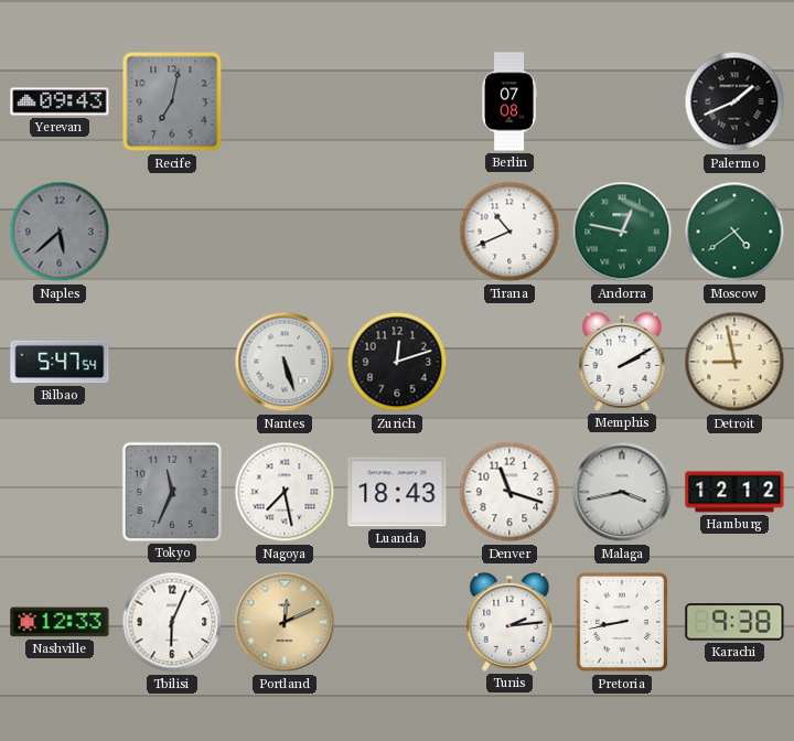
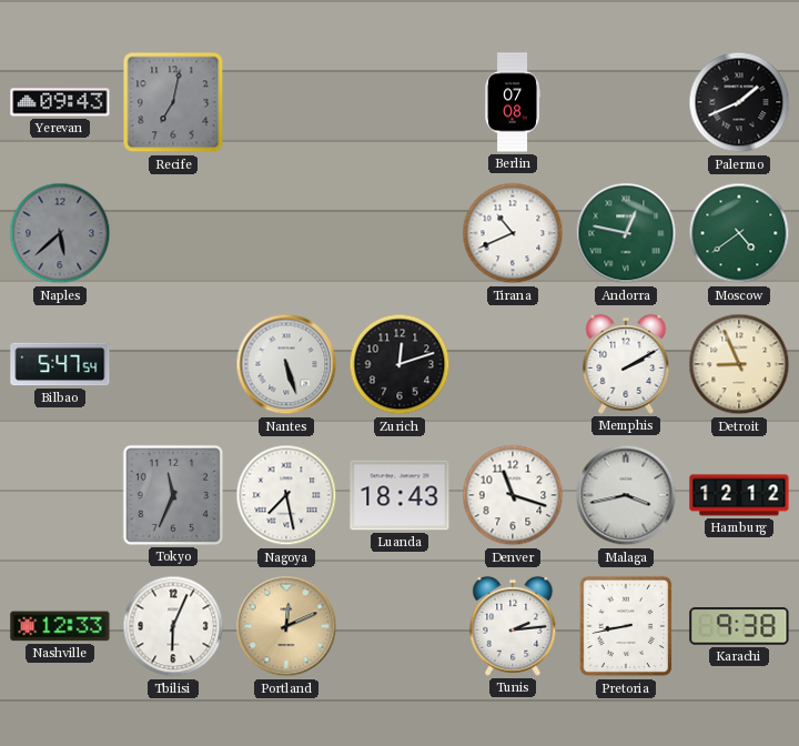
Detroit: 8:58 -> 8:56
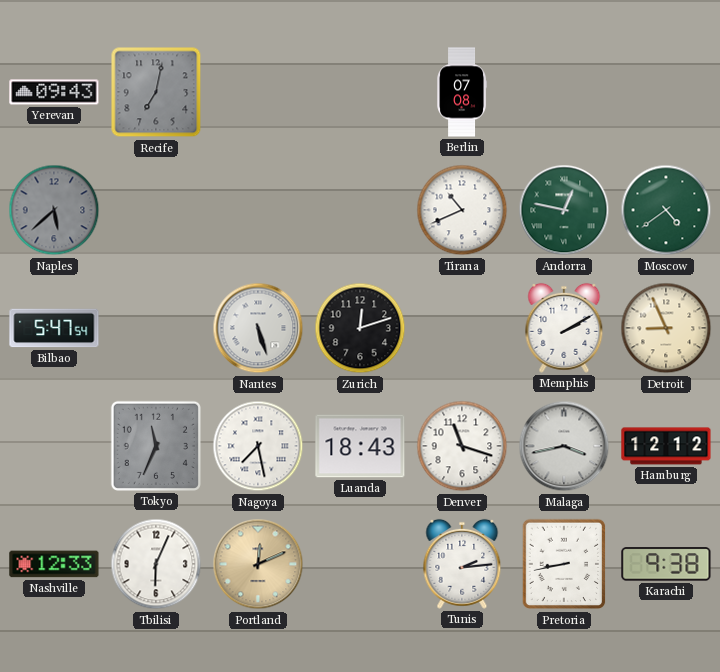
Palermo: 1:41 -> none
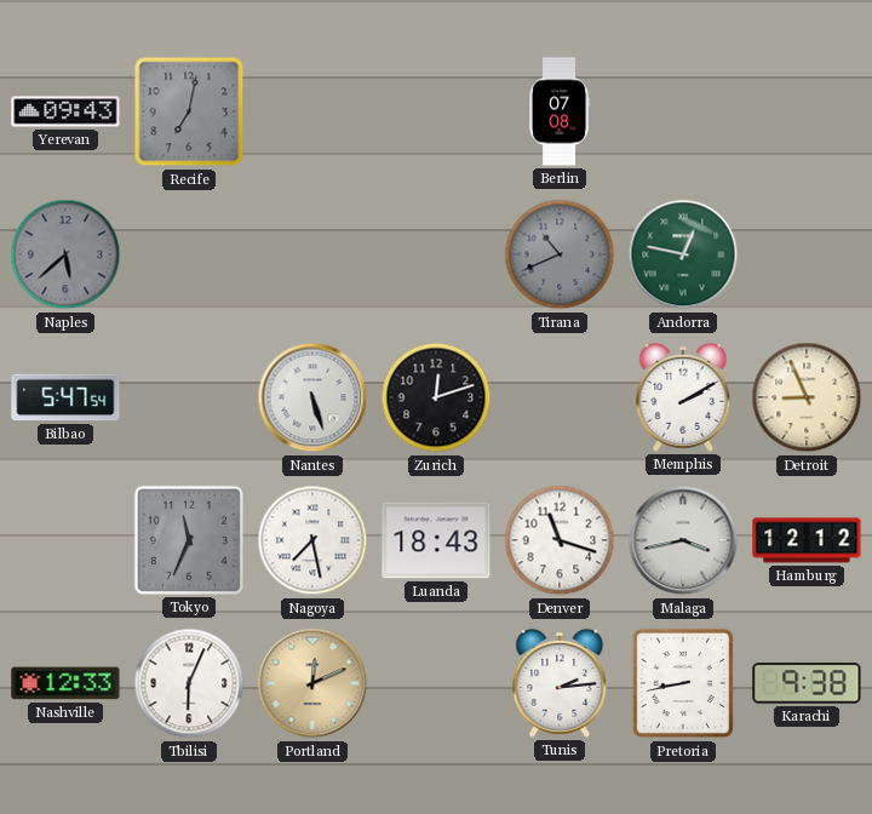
Tirana dial: white -> grey
Moscow: 4:39 -> none
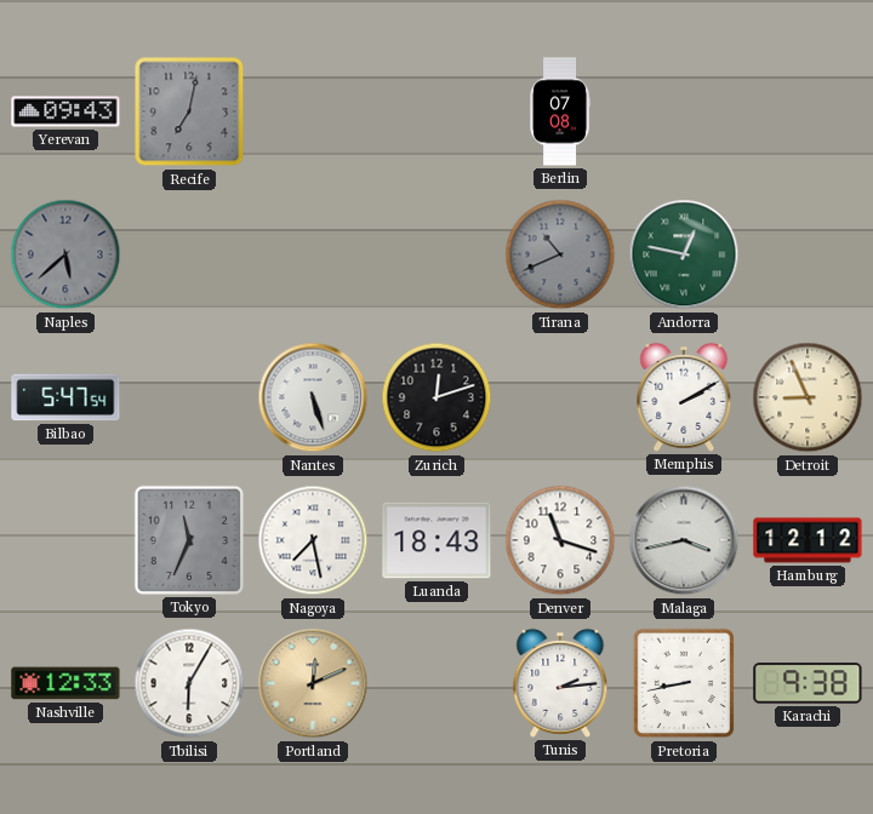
Tbilisi: 6:04 -> 6:05
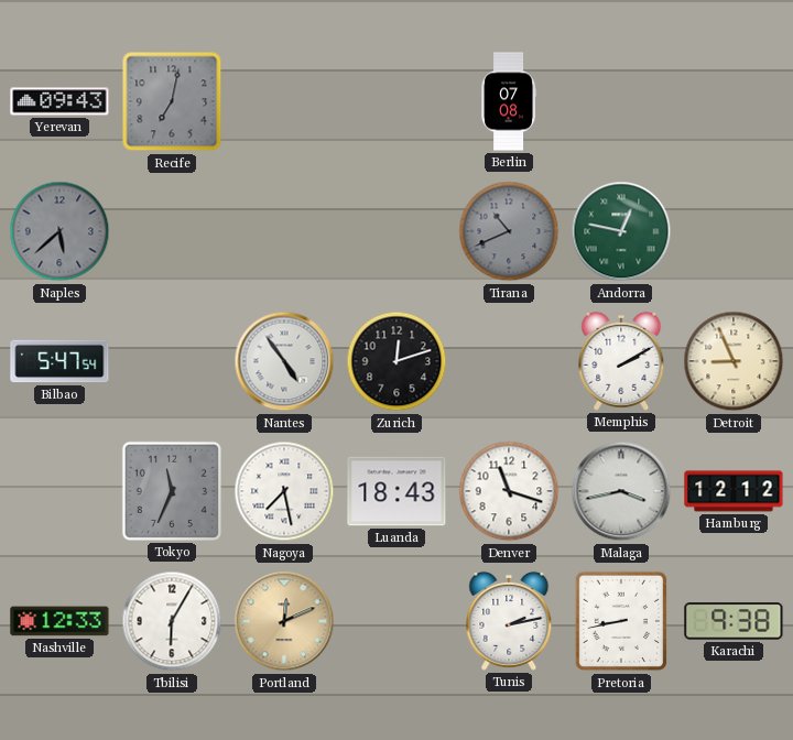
Nantes: 5:27 -> 4:54
Tunis: 2:14 -> 2:13
